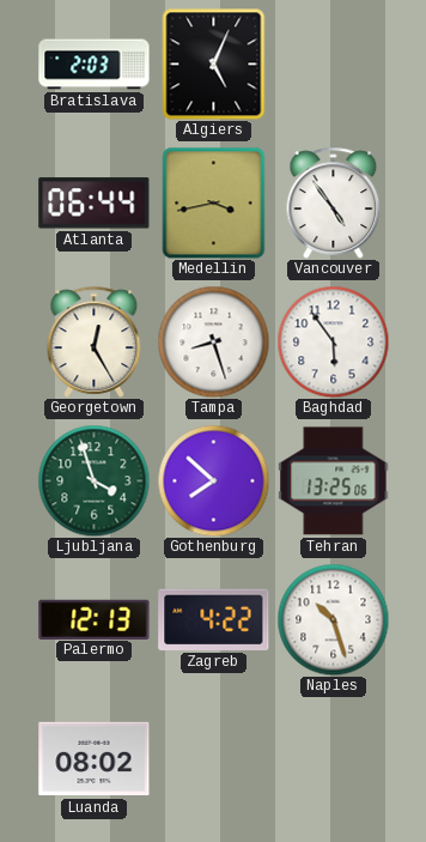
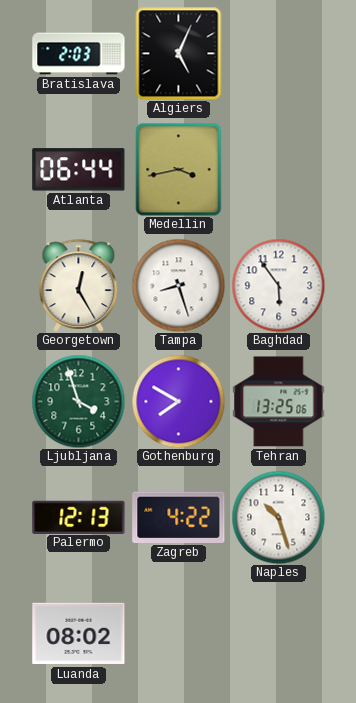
Vancouver: 4:54 -> none
Gothenburg: 7:52 -> 7:50
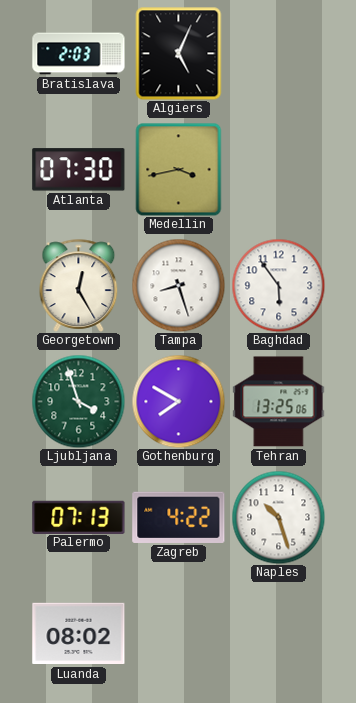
Atlanta: 06:44 -> 07:30
Palermo: 12:13 -> 07:13
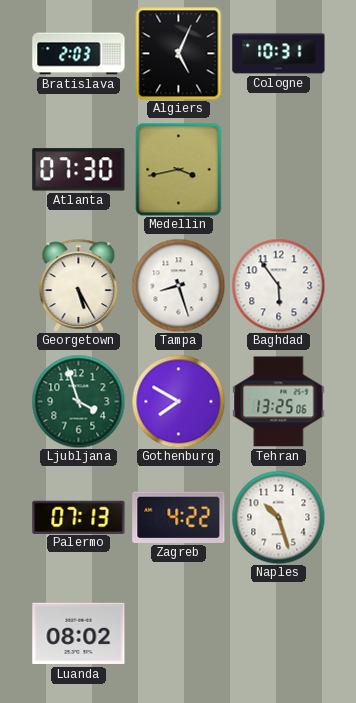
Cologne: none -> 10:31
Georgetown: 12:25 -> 5:25
